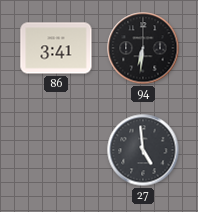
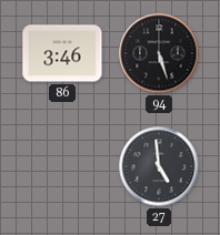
86: 3:41 -> 3:46
94: 6:31 -> 5:27
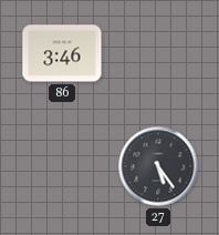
94: 5:27 -> none
27: 4:59 -> 5:24
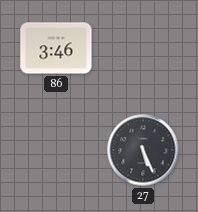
27: 5:24 -> 5:26
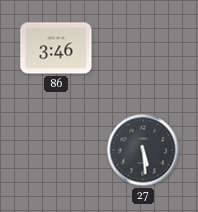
27: 5:26 -> 5:29
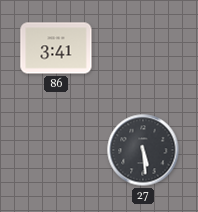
86: 3:46 -> 3:41
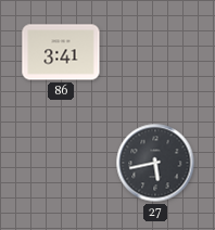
27: 5:29 -> 5:43
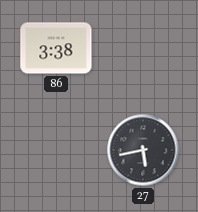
86: 3:41 -> 3:38
